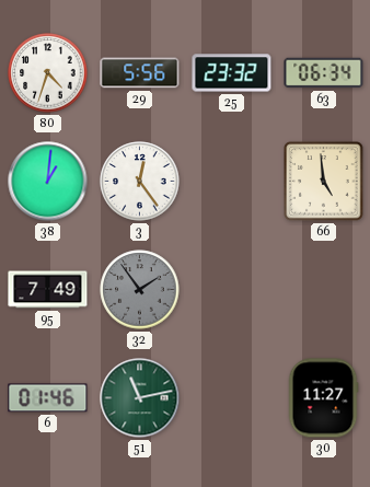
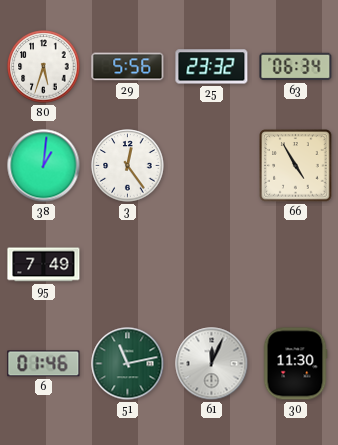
80: 4:33 -> 5:33
66: 4:59 -> 4:55
32: 1:54 -> none
61: none -> 12:04
30: 11:27 -> 11:30
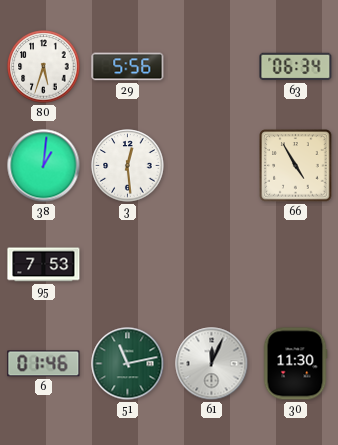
25: 23:32 -> none
3: 12:24 -> 12:29
95: 7:49 -> 7:53
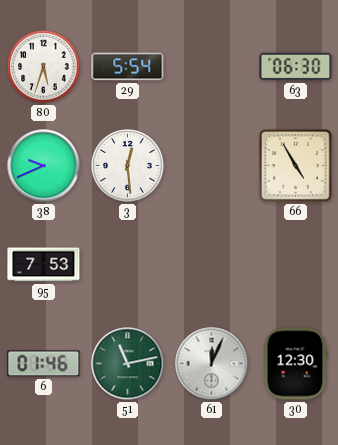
29: 5:56 -> 5:54
63: 06:34 -> 06:30
38: 1:01 -> 9:41
30: 11:30 -> 12:30
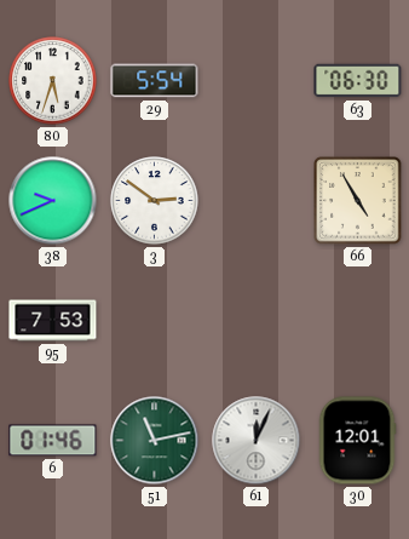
3: 12:29 -> 2:51
30: 12:30 -> 12:01
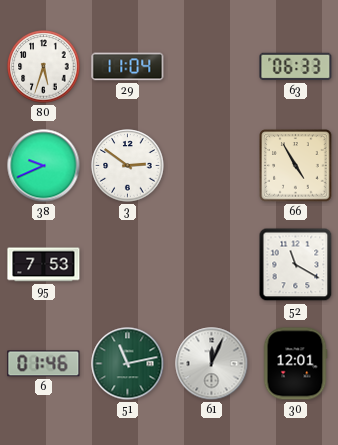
29: 5:54 -> 11:04
63: 06:30 -> 06:33
52: none -> 11:20
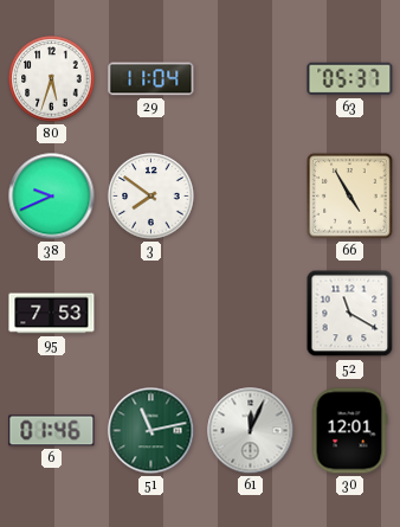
63: 06:33 -> 05:37
3: 2:51 -> 7:51
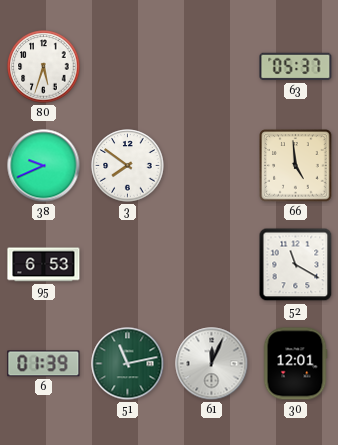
29: 11:04 -> none
66: 4:55 -> 4:59
95: 7:53 -> 6:53
6: 01:46 -> 01:39
